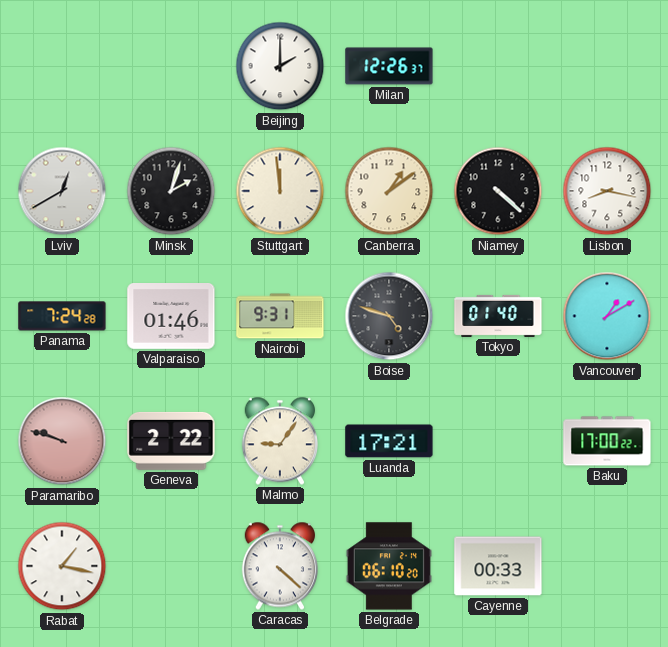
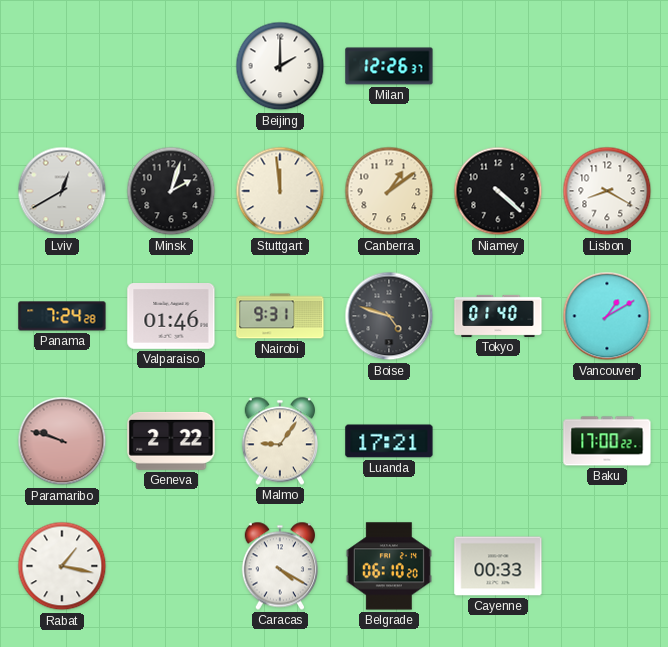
Lisbon: 8:17 -> 8:20
Caracas: 4:22 -> 4:20
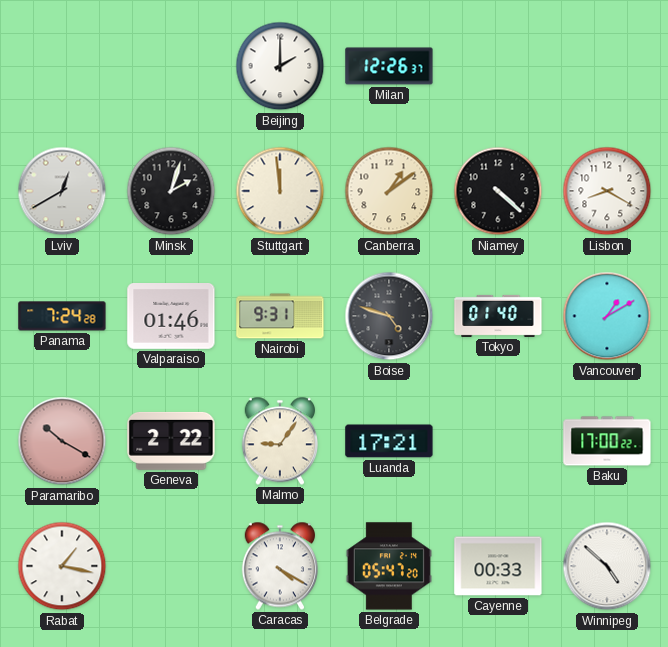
Paramaribo: 9:48 -> 10:20
Belgrade: 06:10 -> 05:47
Winnipeg: none -> 4:52
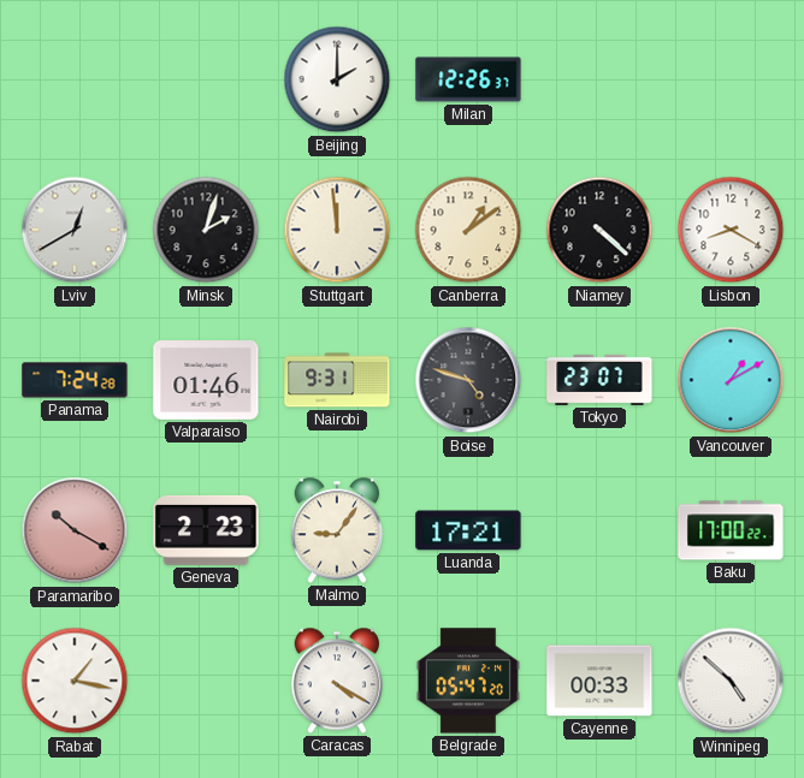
Tokyo: 01:40 -> 23:07
Geneva: 2:22 -> 2:23
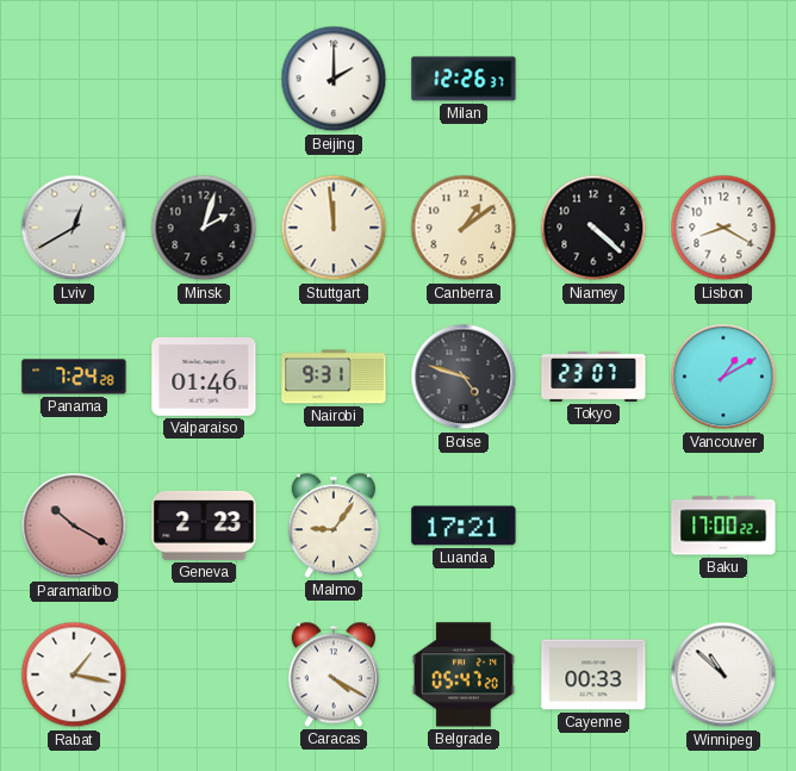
Winnipeg: 4:52 -> 10:52
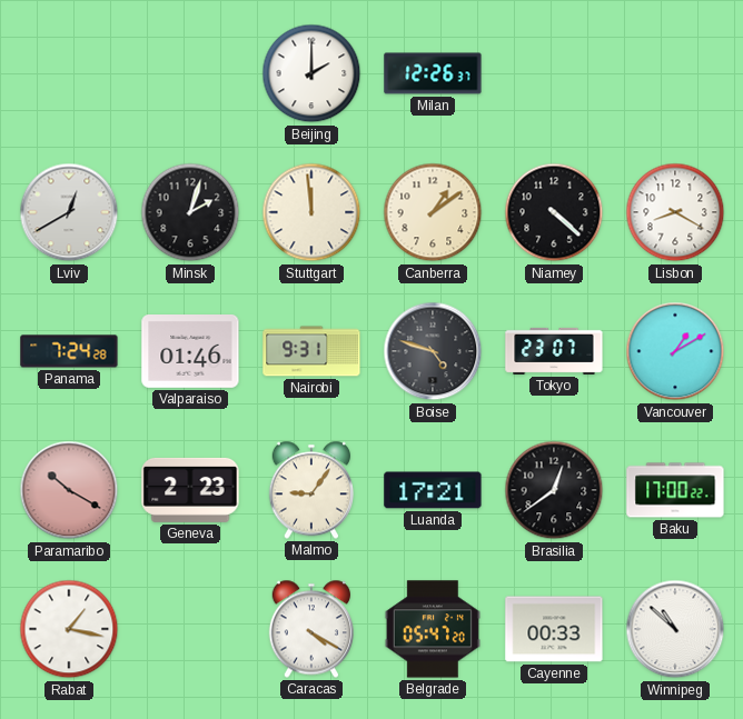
Brasilia: none -> 12:39
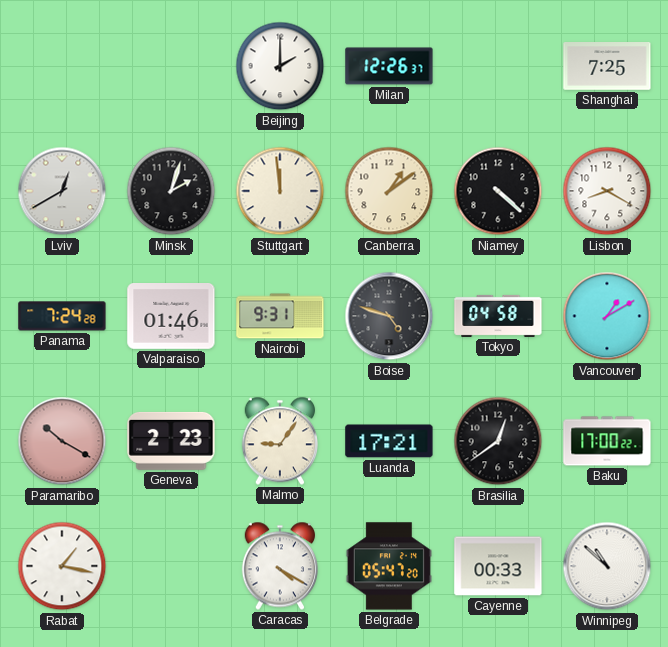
Shanghai: none -> 7:25
Tokyo: 23:07 -> 04:58
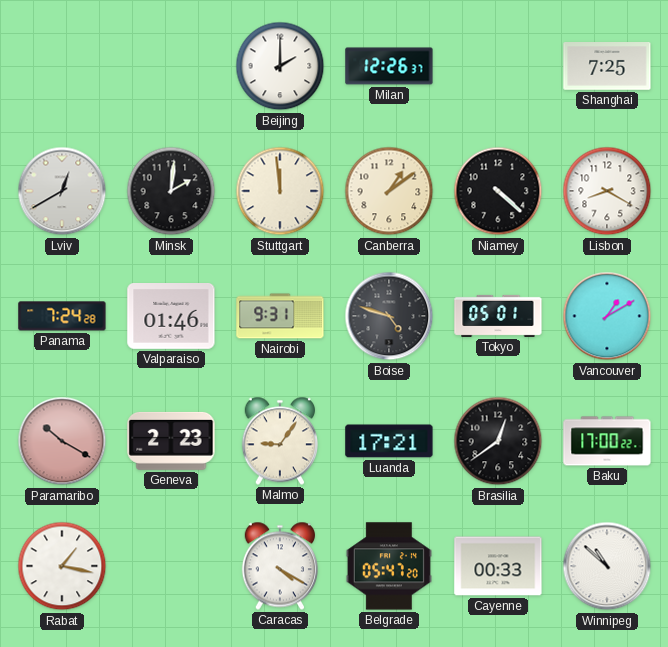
Minsk: 2:03 -> 2:01
Tokyo: 04:58 -> 05:01
